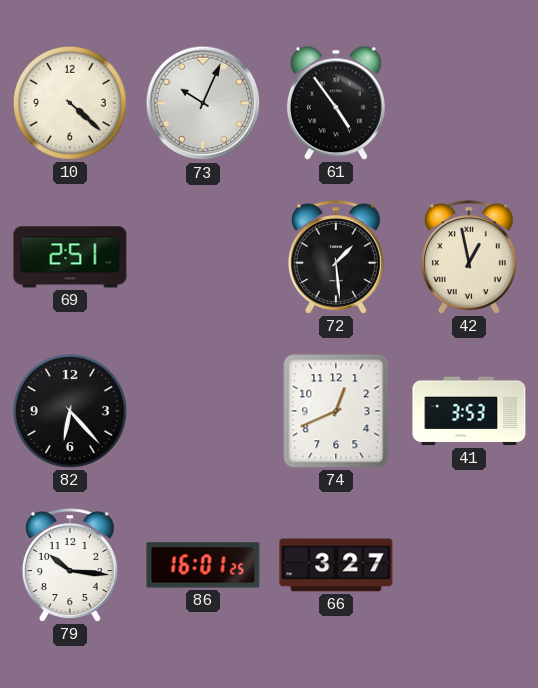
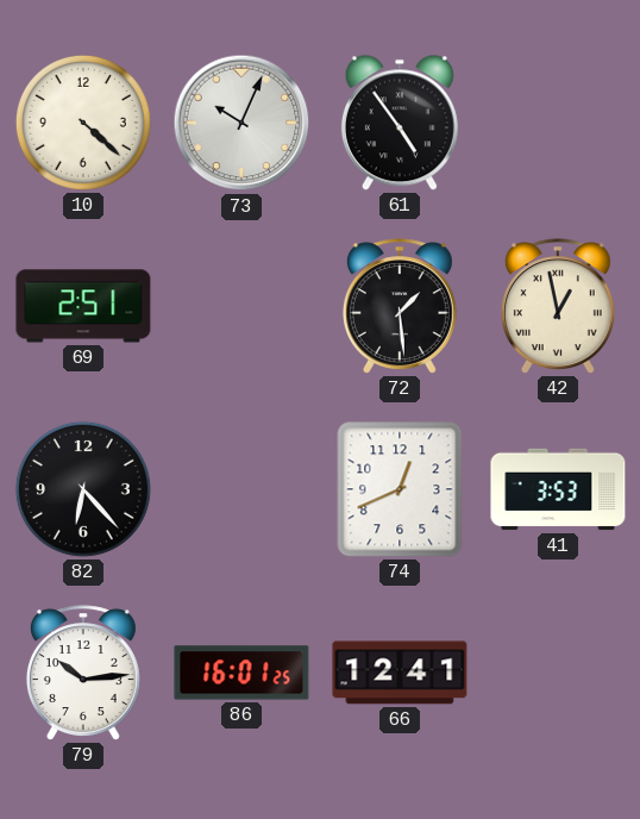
79: 10:16 -> 10:14
66: 3:27 -> 12:41
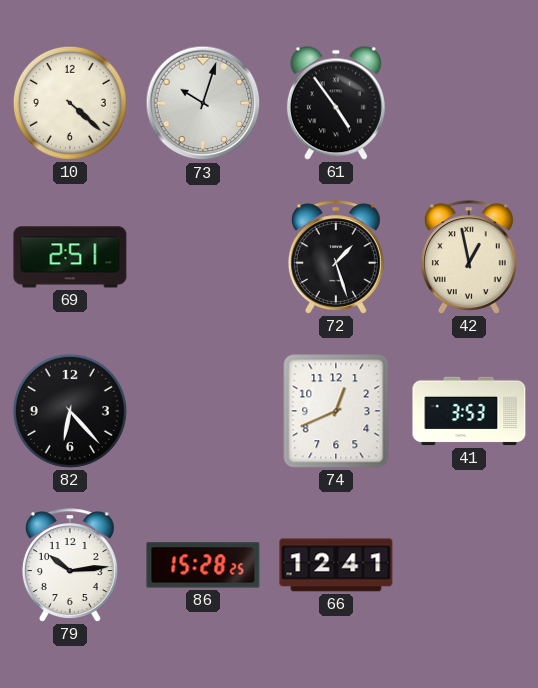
73: 10:04 -> 10:03
72: 1:29 -> 1:27
86: 16:01 -> 15:28
